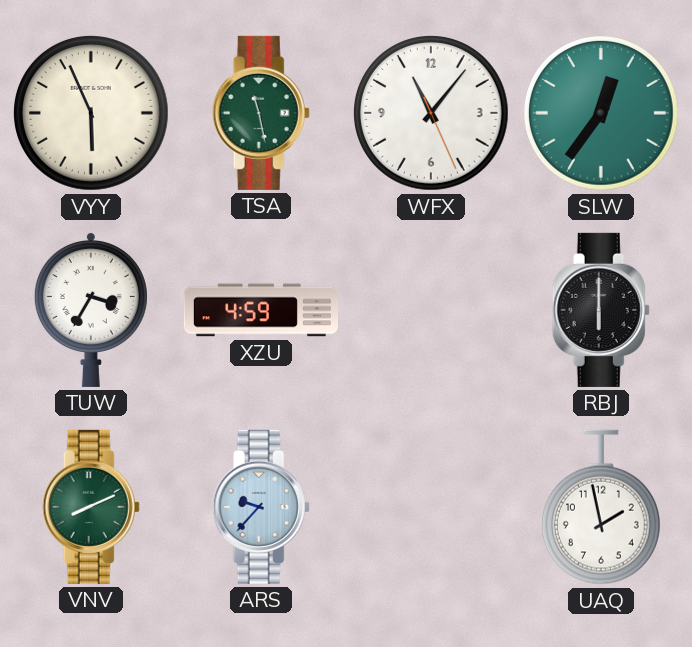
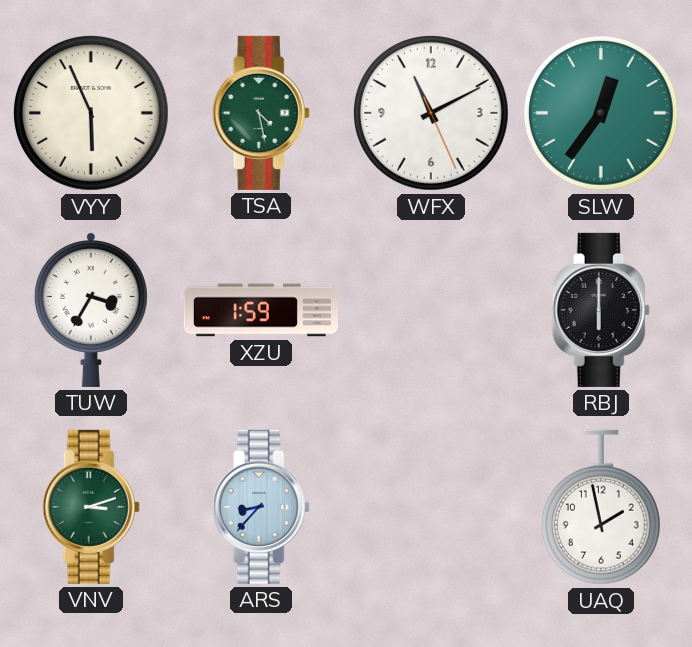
TSA: 11:28 -> 4:28
WFX: 11:06 -> 11:10
XZU: 4:59 -> 1:59
VNV: 8:11 -> 3:12
ARS: 9:37 -> 8:37
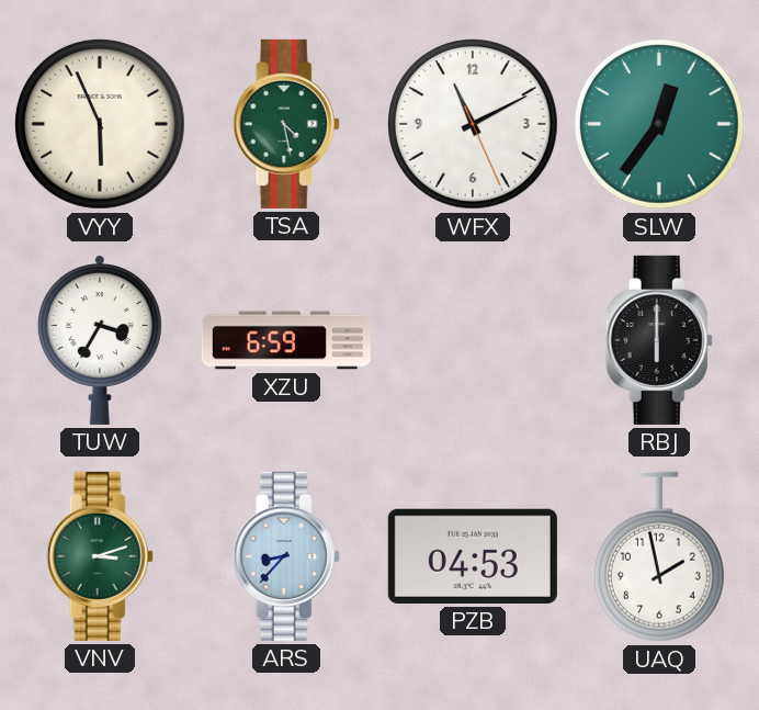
XZU: 1:59 -> 6:59
PZB: none -> 04:53
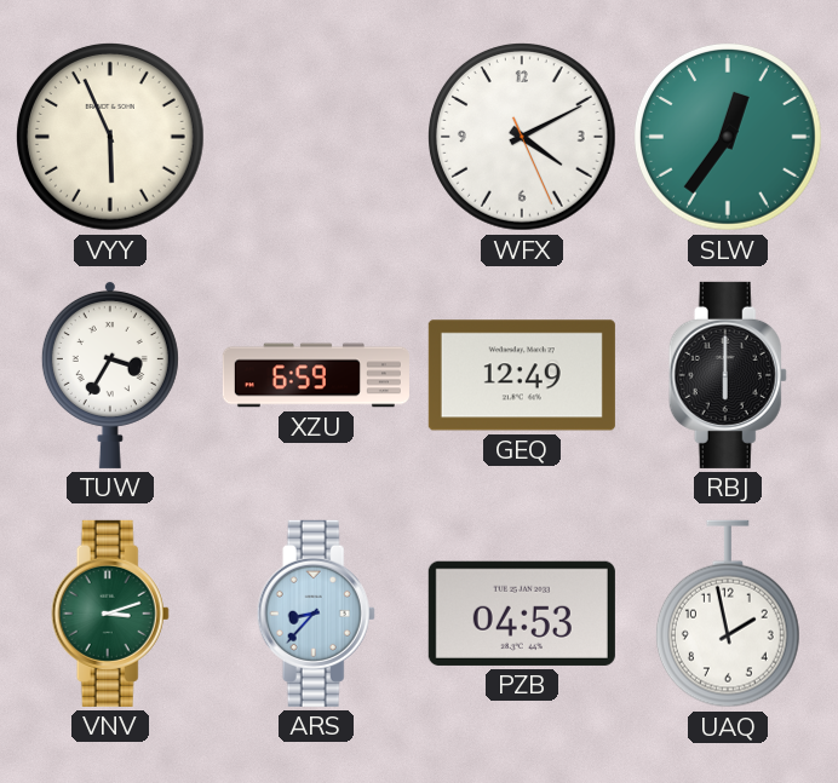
TSA: 4:28 -> none
WFX: 11:10 -> 4:10
GEQ: none -> 12:49
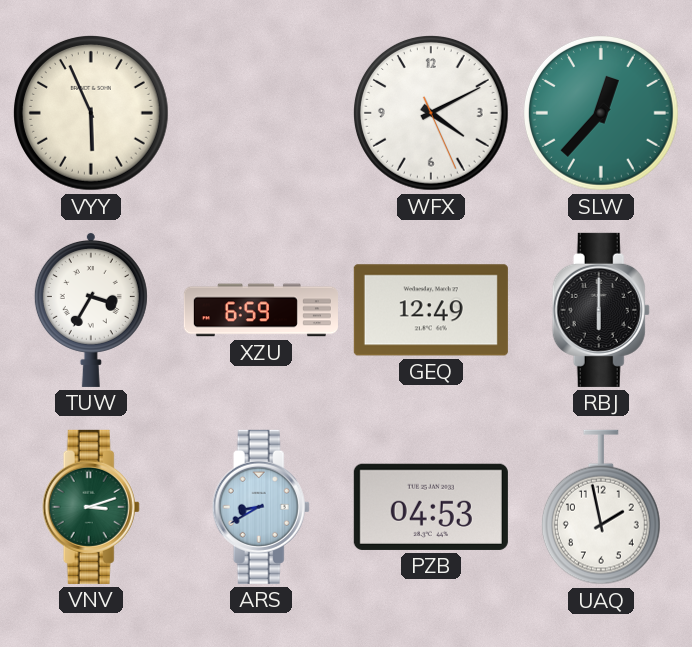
SLW: 12:36 -> 12:37
ARS: 8:37 -> 8:40
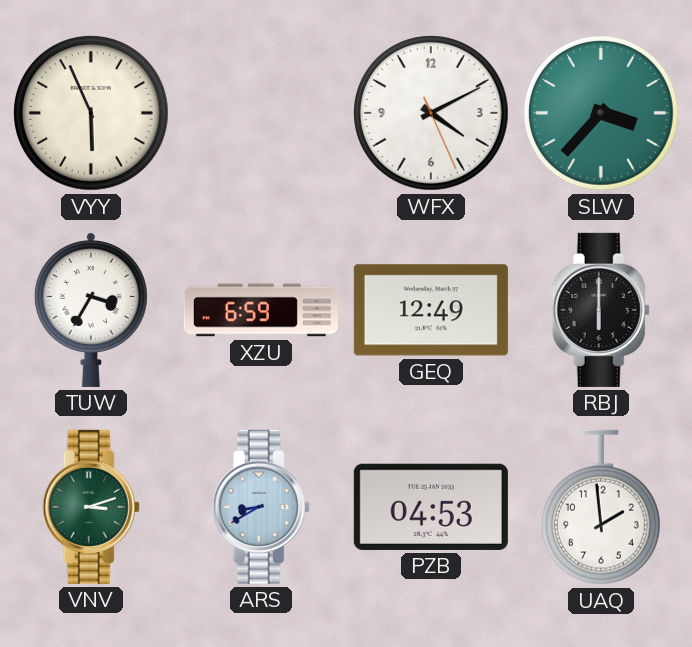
SLW: 12:37 -> 3:37
UAQ: 1:58 -> 1:59
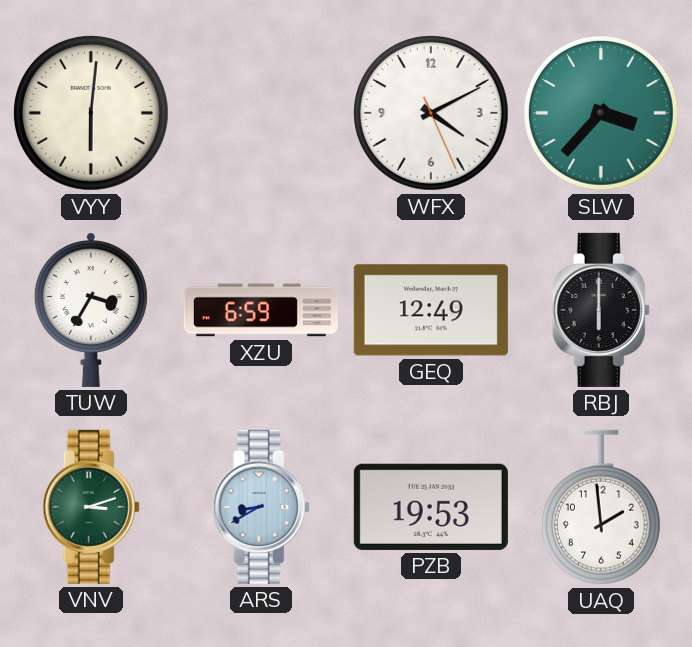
VYY: 5:56 -> 6:01
PZB: 04:53 -> 19:53
